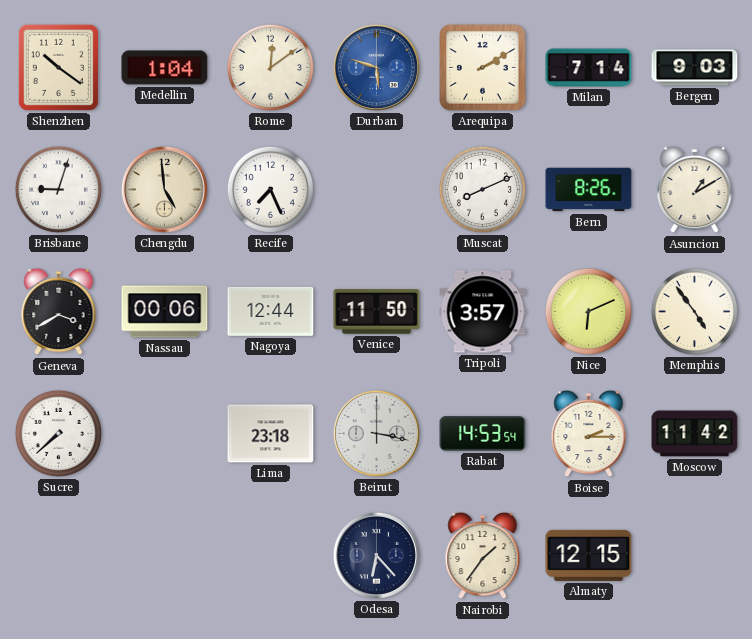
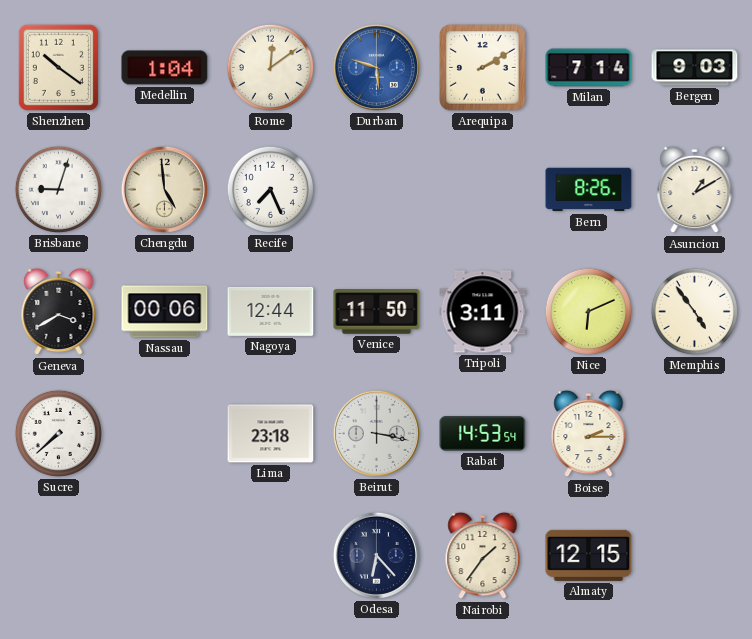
Muscat: 8:11 -> none
Tripoli: 3:57 -> 3:11
Moscow: 11:42 -> none
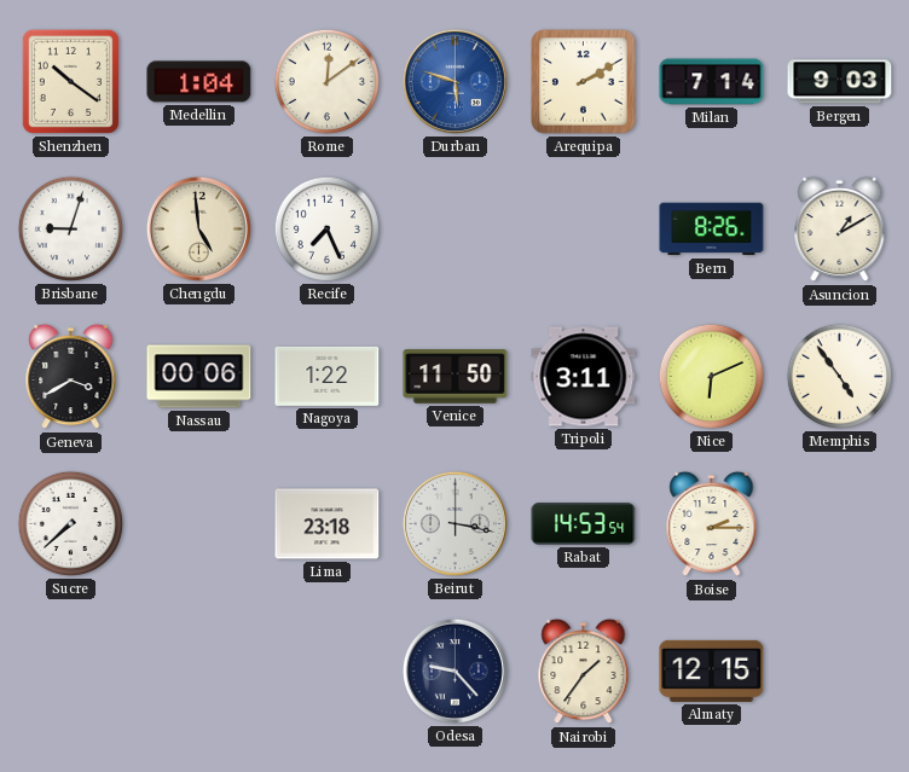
Nagoya: 12:44 -> 1:22
Odesa: 6:23 -> 9:23
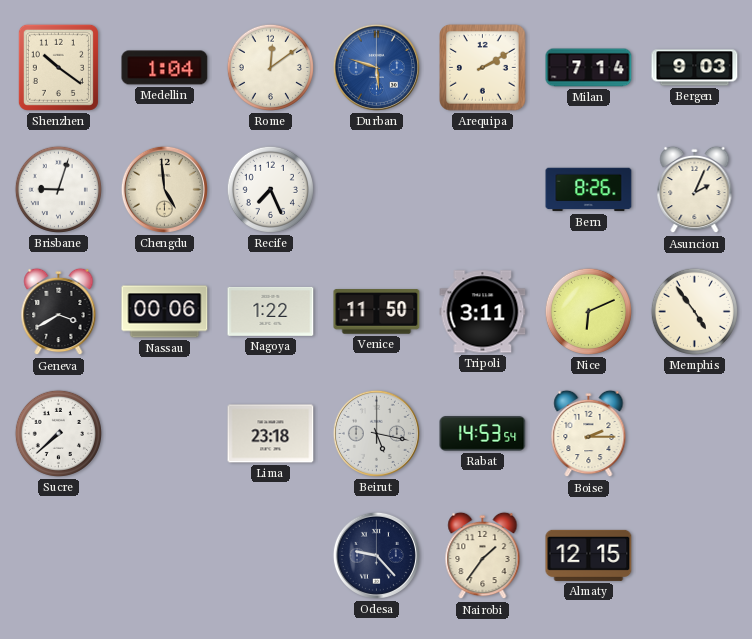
Asuncion: 1:10 -> 2:04
Beirut: 3:17 -> 5:17
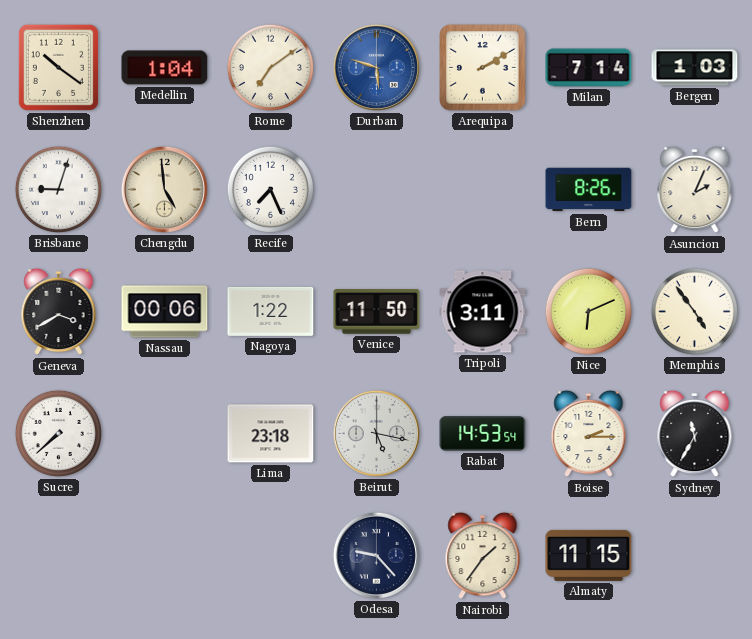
Rome: 12:09 -> 7:09
Bergen: 9:03 -> 1:03
Sydney: none -> 11:35
Almaty: 12:15 -> 11:15
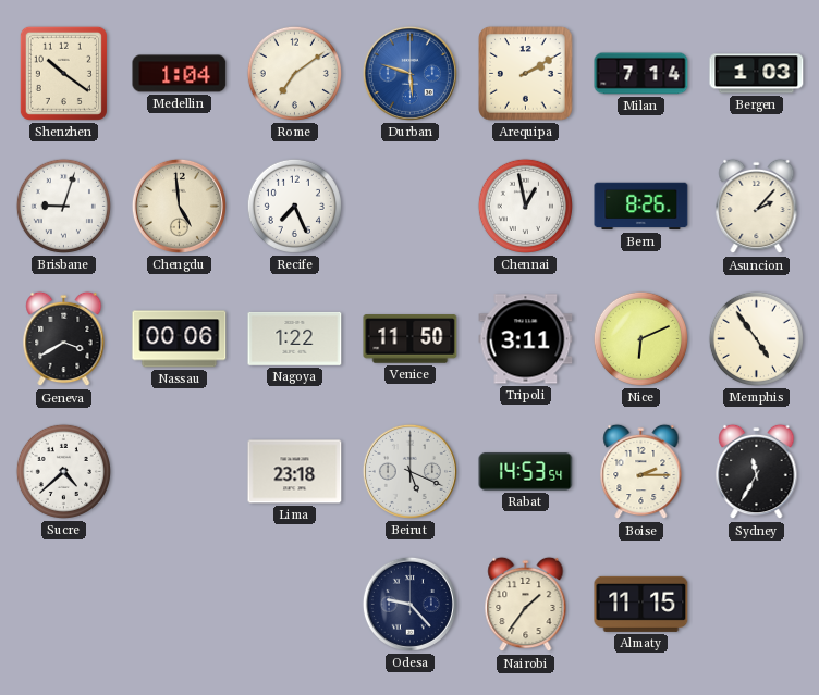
Chennai: none -> 12:58
Asuncion: 2:04 -> 2:07
Sucre: 7:38 -> 4:38
Beirut: 5:17 -> 5:19
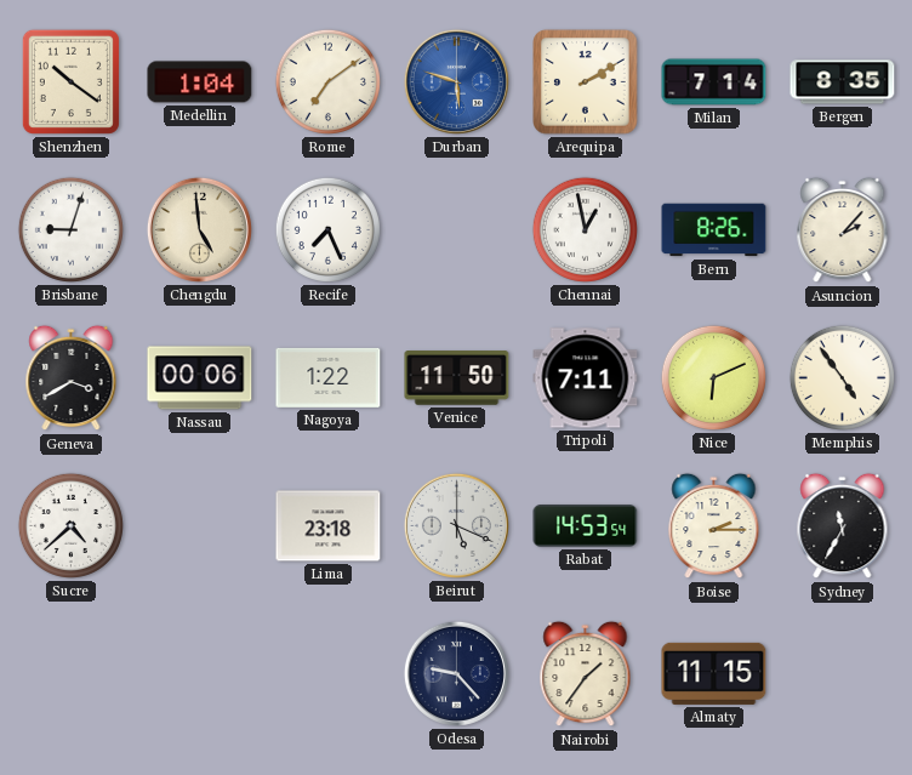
Bergen: 1:03 -> 8:35
Tripoli: 3:11 -> 7:11
